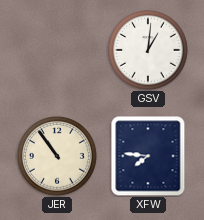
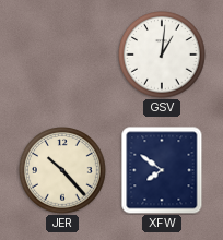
JER: 10:54 -> 10:23
XFW: 7:46 -> 7:51
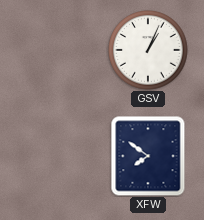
GSV: 1:01 -> 1:04
JER: 10:23 -> none
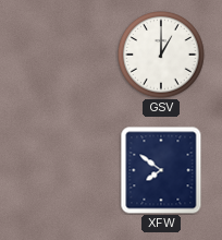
GSV: 1:04 -> 1:00
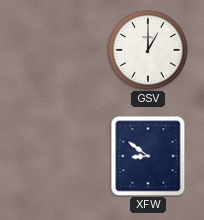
XFW: 7:51 -> 8:51
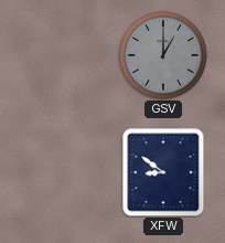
GSV dial: white -> grey
